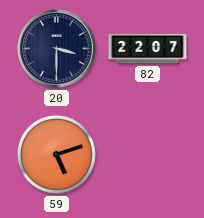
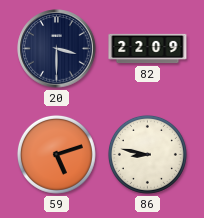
82: 22:07 -> 22:09
86: none -> 8:47
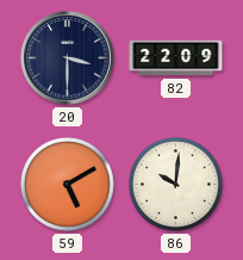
59: 5:12 -> 5:10
86: 8:47 -> 10:01
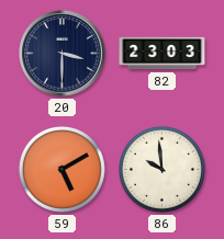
82: 22:09 -> 23:03
86: 10:01 -> 9:59
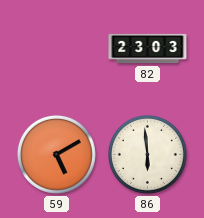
20: 3:30 -> none
86: 9:59 -> 5:59
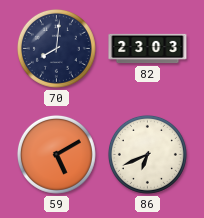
70: none -> 8:01
86: 5:59 -> 6:41
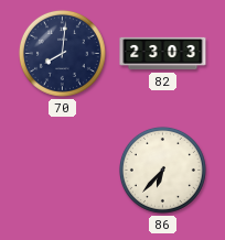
59: 5:10 -> none
86: 6:41 -> 6:37
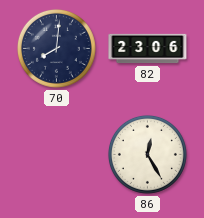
82: 23:03 -> 23:06
86: 6:37 -> 12:25
